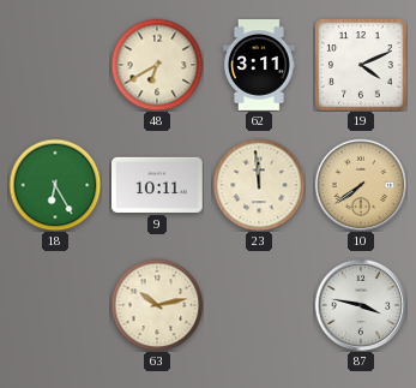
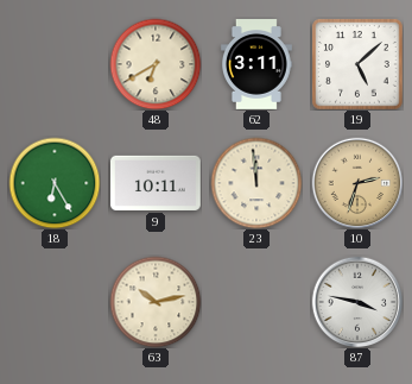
19: 4:11 -> 5:08
10: 7:39 -> 2:33
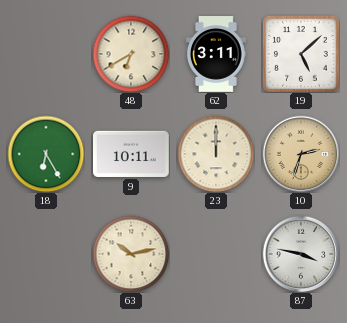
23: 11:59 -> 12:00
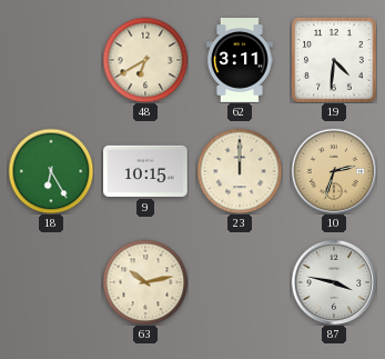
19: 5:08 -> 4:31
9: 10:11 -> 10:15
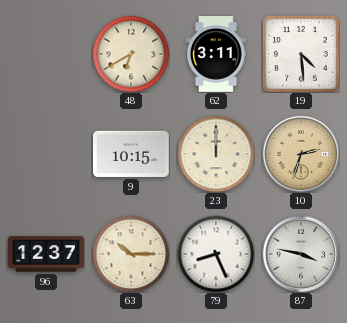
19: 4:31 -> 4:29
18: 6:25 -> none
96: none -> 12:37
63: 10:13 -> 10:15
79: none -> 8:26
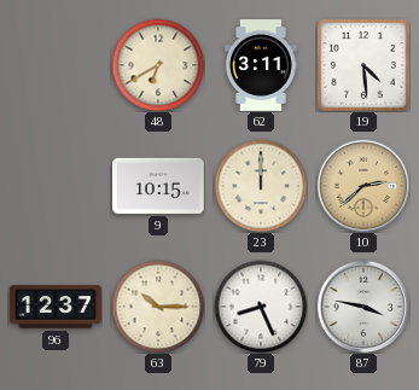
10: 2:33 -> 2:38
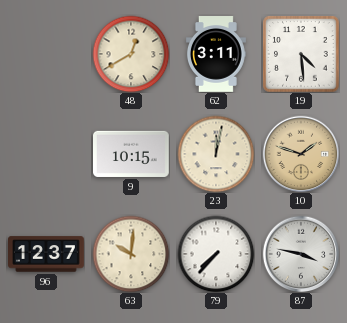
48: 6:40 -> 12:40
23: 12:00 -> 12:02
10: 2:38 -> 1:48
63: 10:15 -> 10:01
79: 8:26 -> 7:37
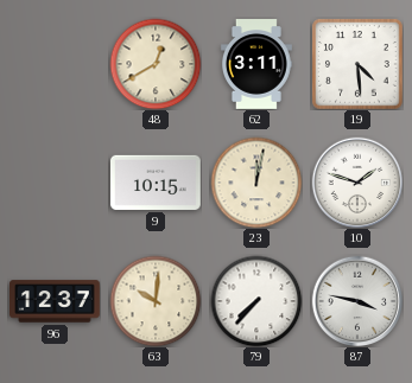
10 dial: champagne -> white
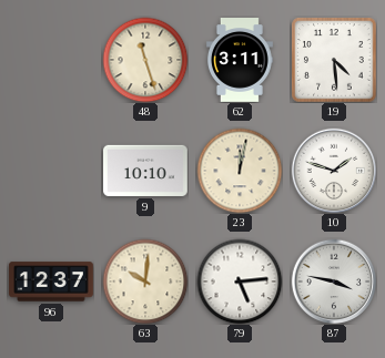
48: 12:40 -> 11:27
9: 10:15 -> 10:10
79: 7:37 -> 5:14
